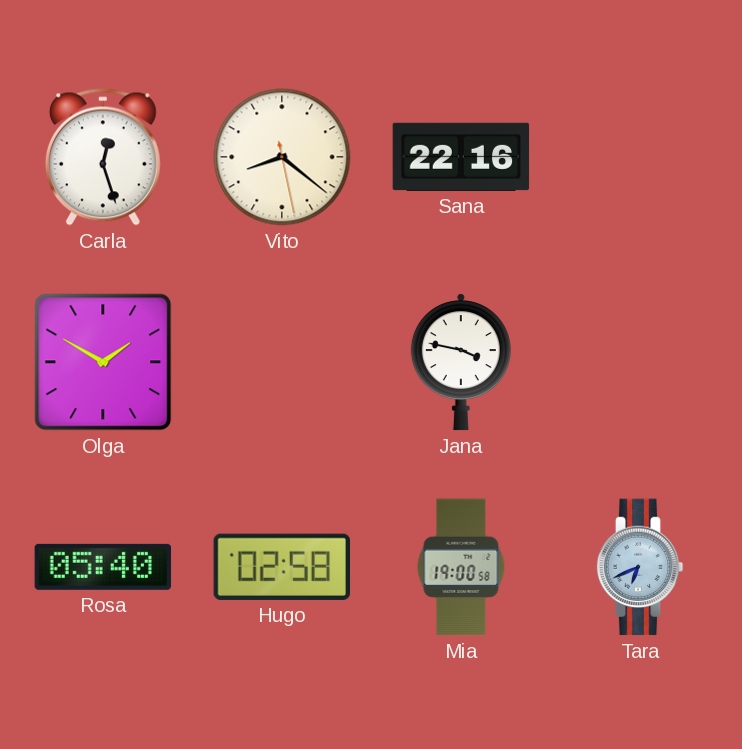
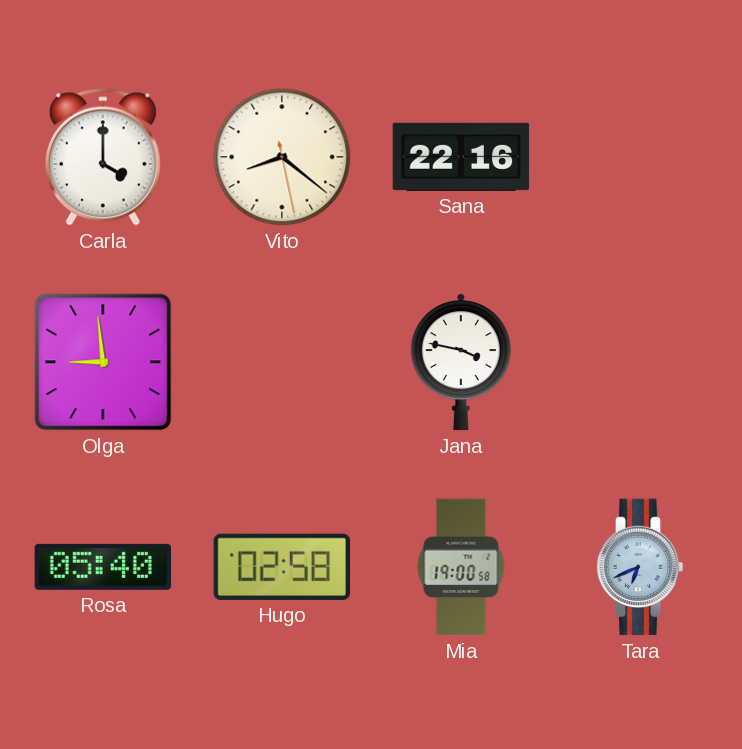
Carla: 12:27 -> 4:00
Olga: 1:50 -> 8:59
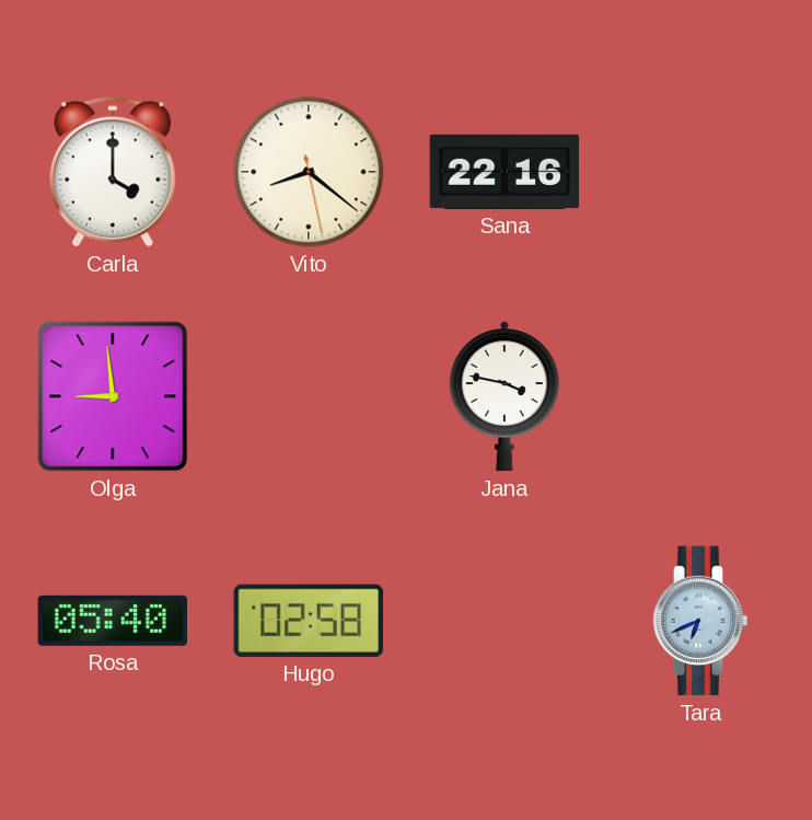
Mia: 19:00 -> none
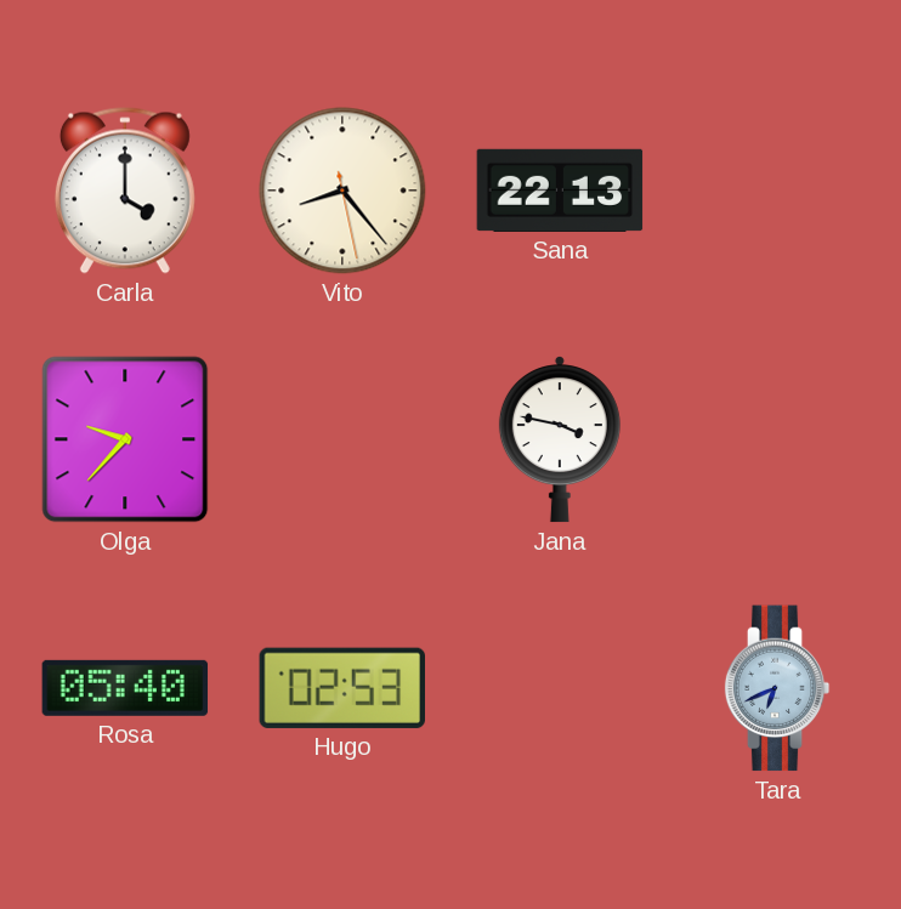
Vito: 8:21 -> 8:23
Sana: 22:16 -> 22:13
Olga: 8:59 -> 9:37
Hugo: 02:58 -> 02:53
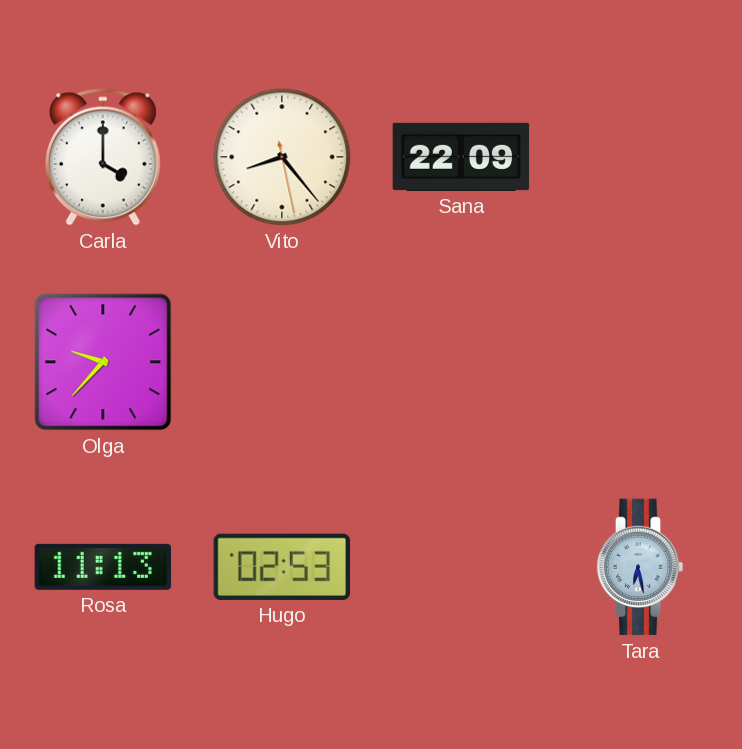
Sana: 22:13 -> 22:09
Jana: 3:47 -> none
Rosa: 05:40 -> 11:13
Tara: 6:41 -> 6:28
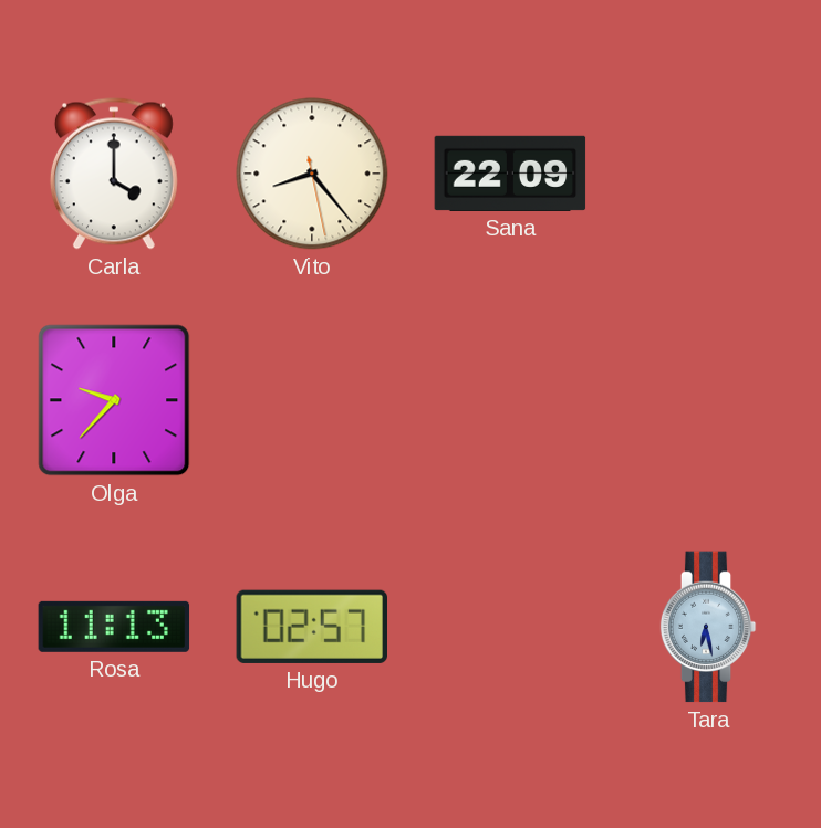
Hugo: 02:53 -> 02:57
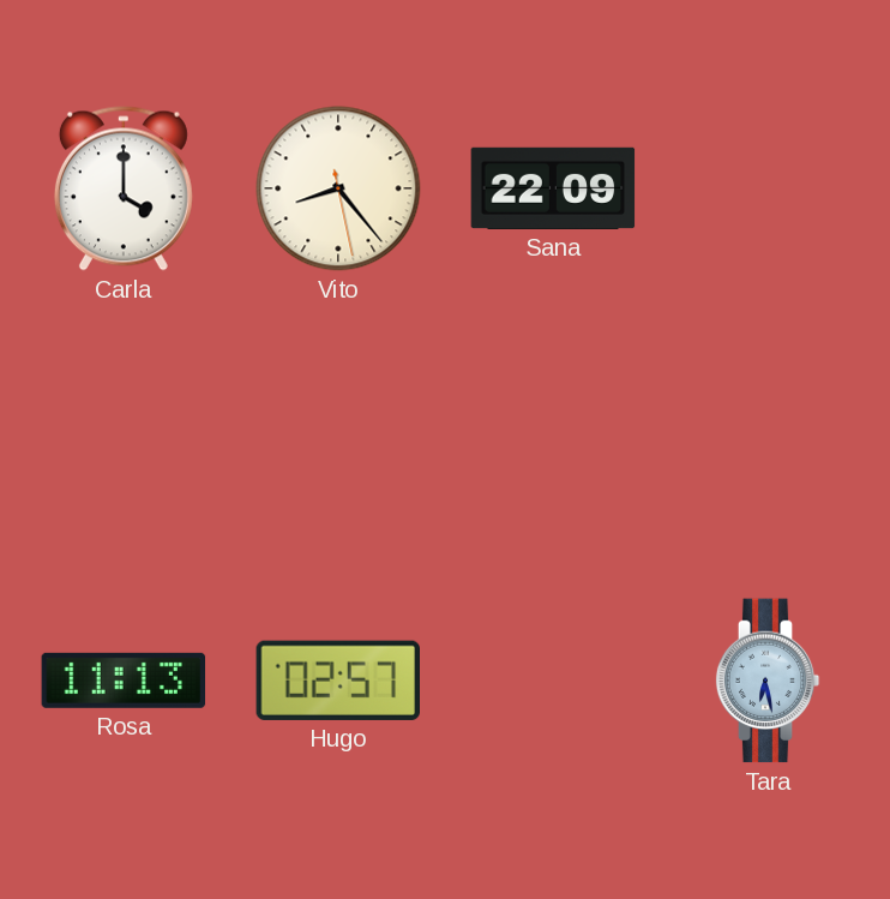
Olga: 9:37 -> none
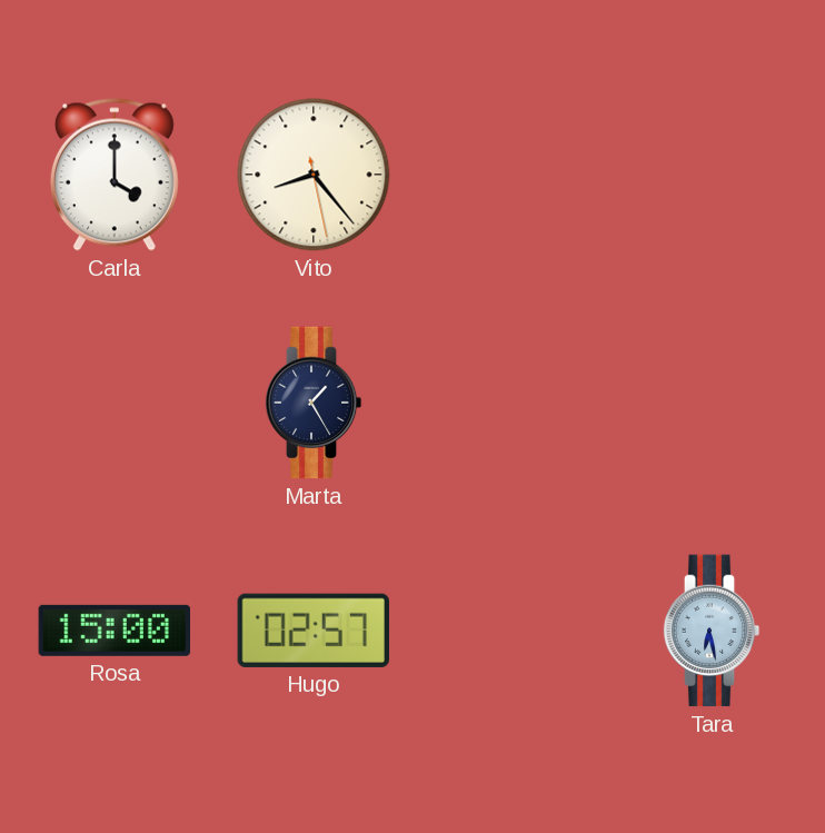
Sana: 22:09 -> none
Marta: none -> 1:25
Rosa: 11:13 -> 15:00
